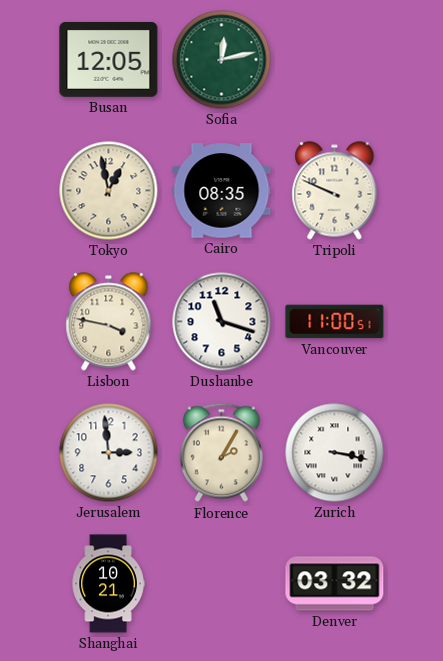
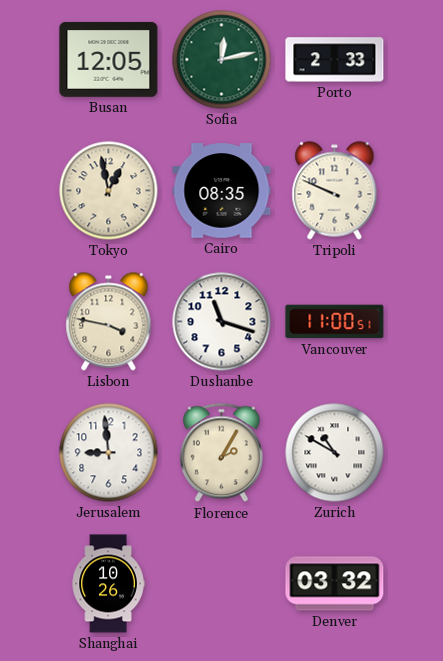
Porto: none -> 2:33
Jerusalem: 2:59 -> 8:59
Zurich: 3:17 -> 10:50
Shanghai: 10:21 -> 10:26
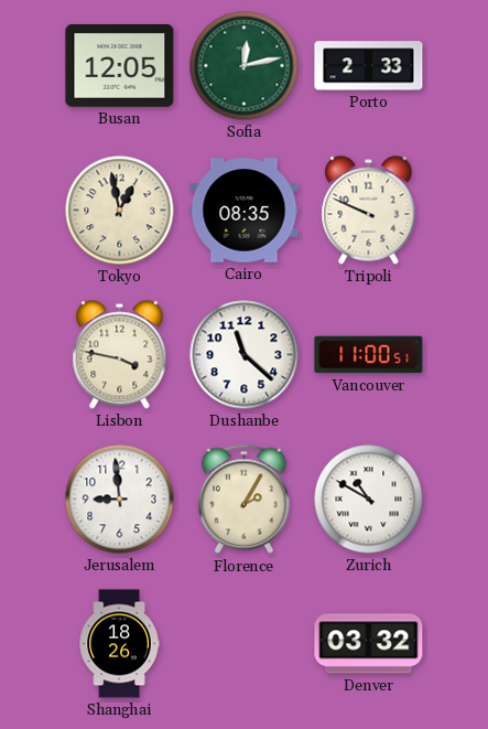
Dushanbe: 11:18 -> 11:22
Shanghai: 10:26 -> 18:26
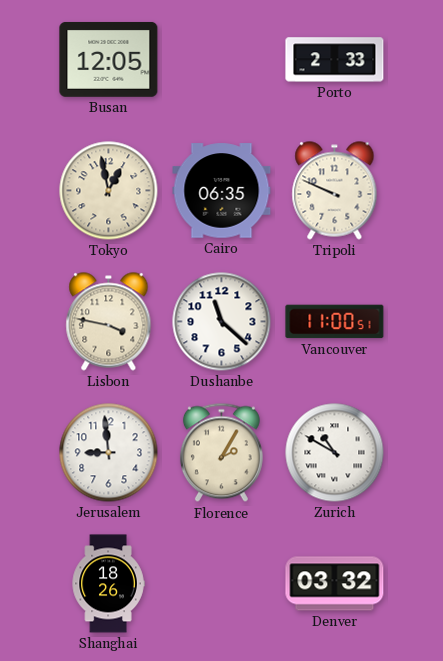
Sofia: 12:13 -> none
Cairo: 08:35 -> 06:35
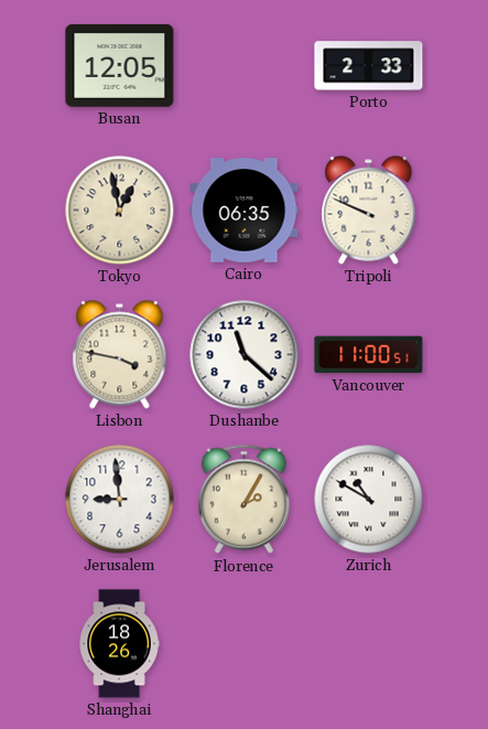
Denver: 03:32 -> none
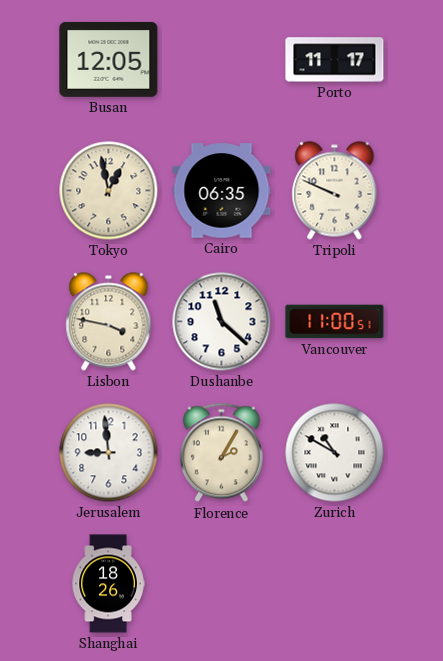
Porto: 2:33 -> 11:17
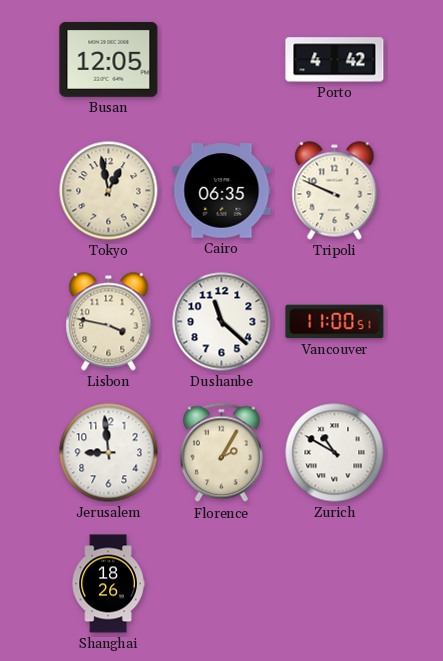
Porto: 11:17 -> 4:42
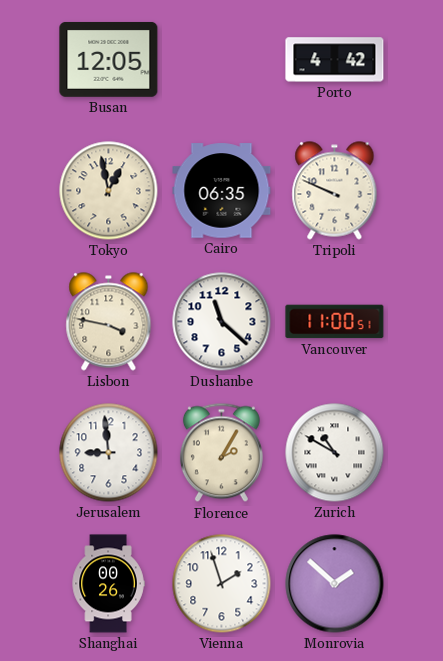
Shanghai: 18:26 -> 00:26
Vienna: none -> 1:57
Monrovia: none -> 1:52
